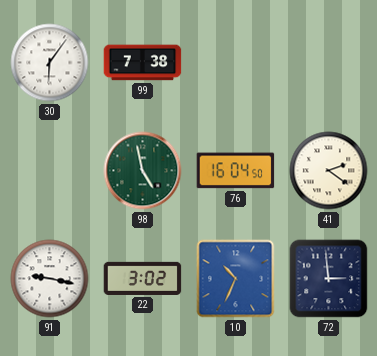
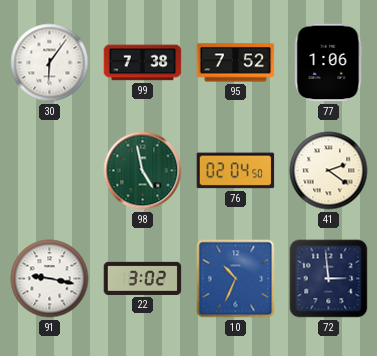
95: none -> 7:52
77: none -> 1:06
76: 16:04 -> 02:04
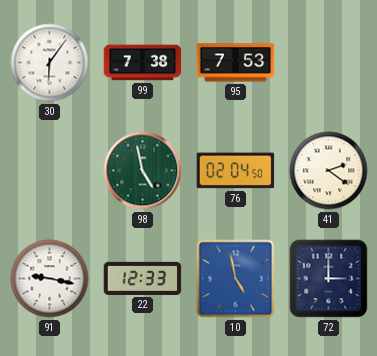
95: 7:52 -> 7:53
77: 1:06 -> none
22: 3:02 -> 12:33
10: 10:34 -> 4:58
72: 2:59 -> 3:00
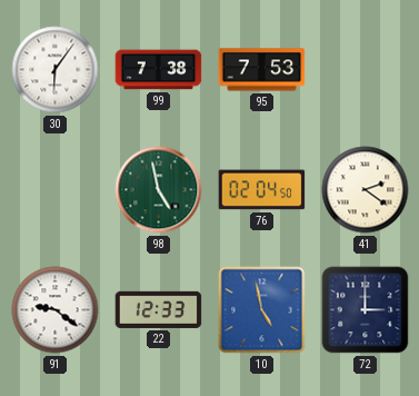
91: 9:17 -> 9:21
